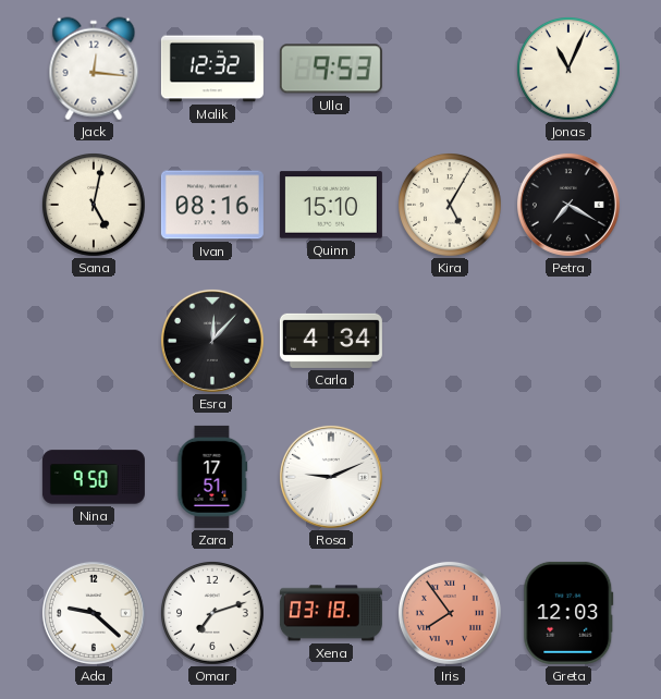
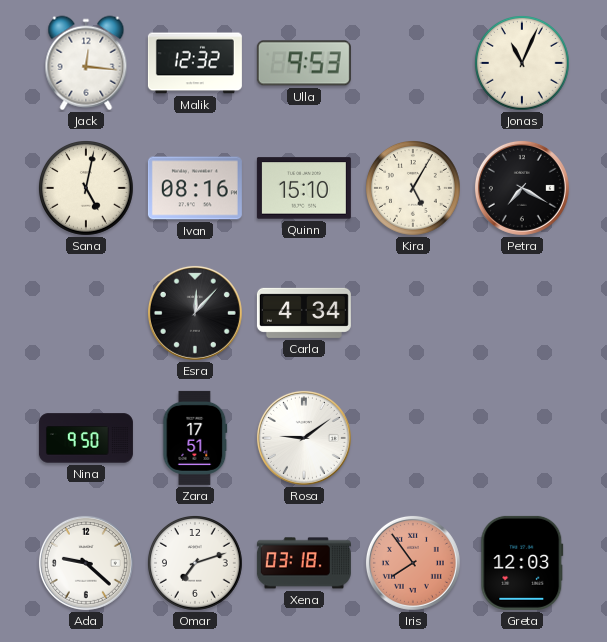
Rosa: 9:11 -> 9:09
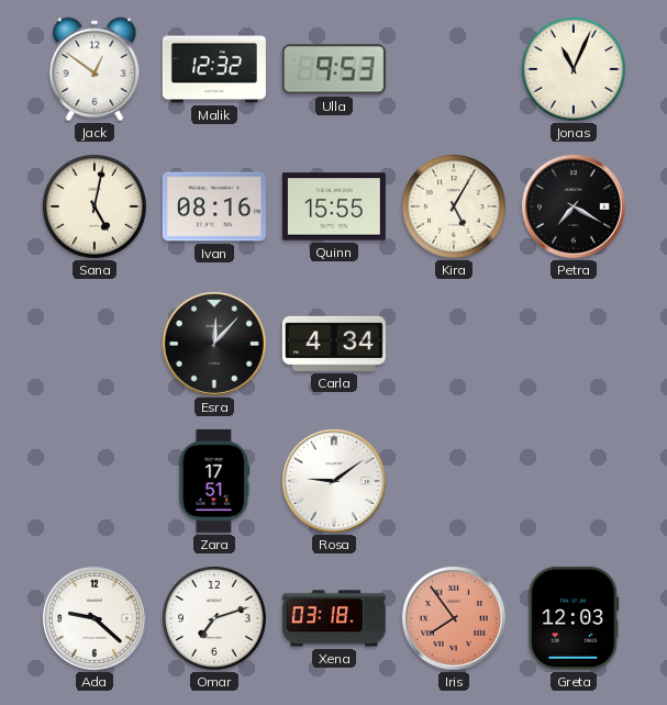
Jack: 12:16 -> 12:51
Quinn: 15:10 -> 15:55
Nina: 9:50 -> none
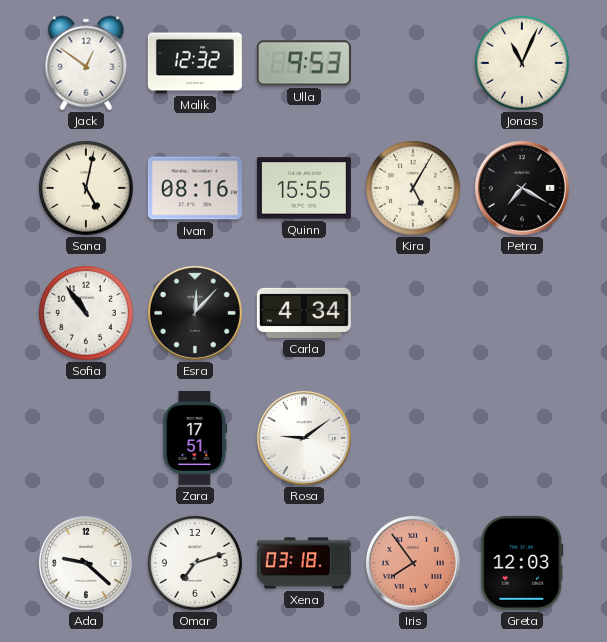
Sofia: none -> 10:54
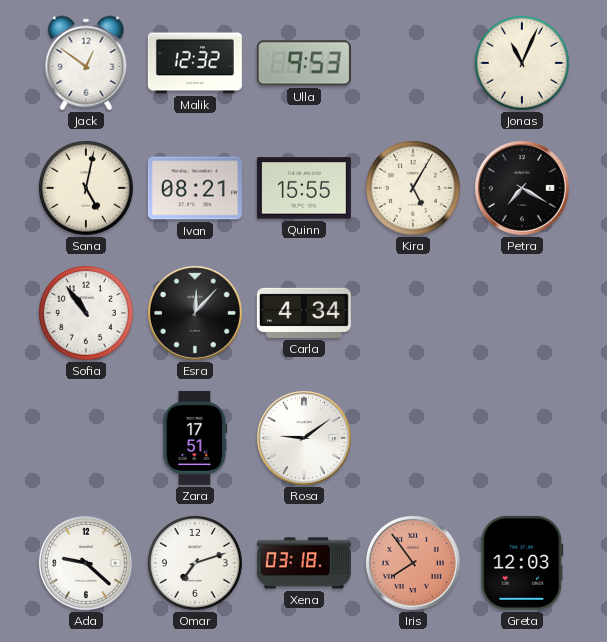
Ivan: 08:16 -> 08:21
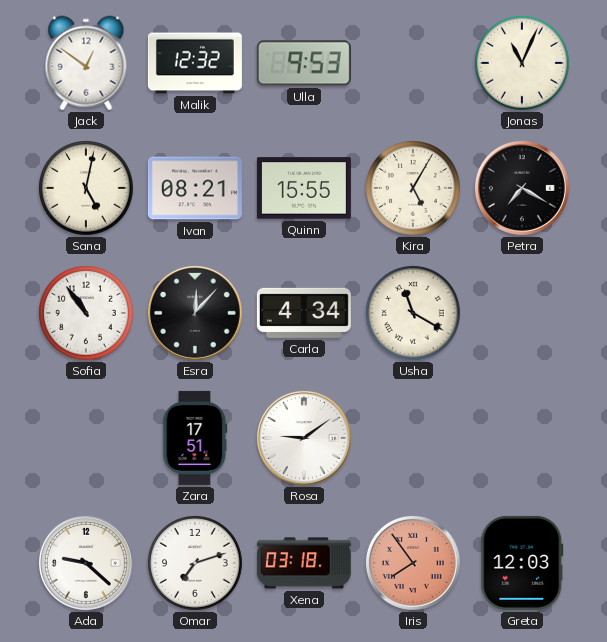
Usha: none -> 11:20
